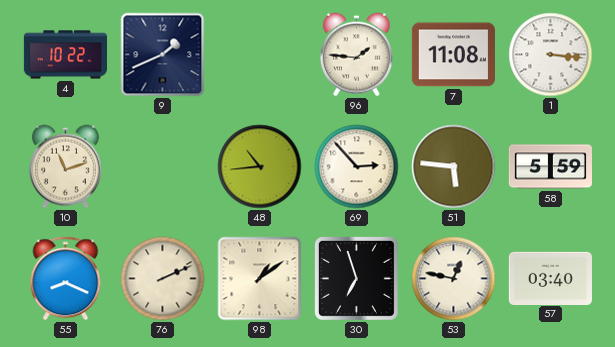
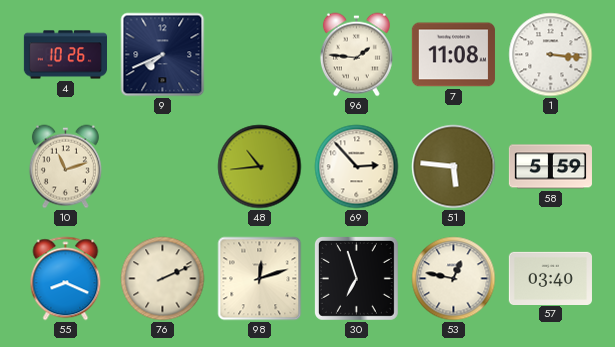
4: 10:22 -> 10:26
9: 1:41 -> 7:41
98: 1:09 -> 12:12
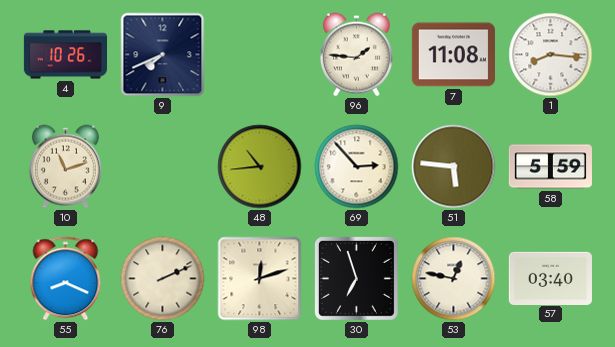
1: 3:16 -> 8:16
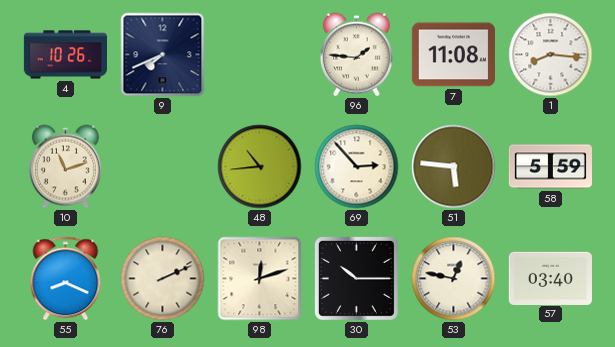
30: 6:57 -> 10:15
